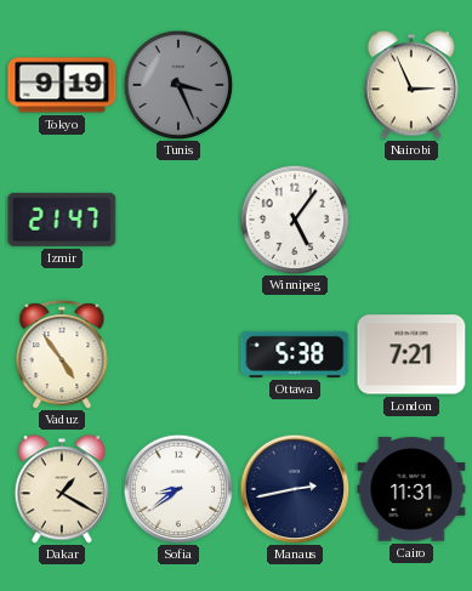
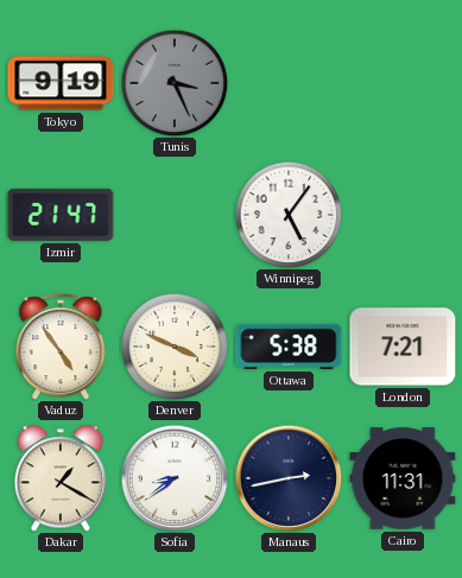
Nairobi: 2:56 -> none
Denver: none -> 3:49
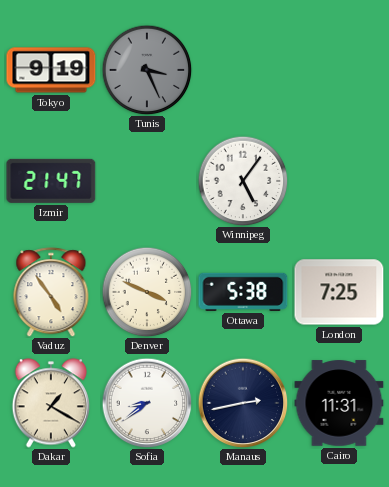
London: 7:21 -> 7:25
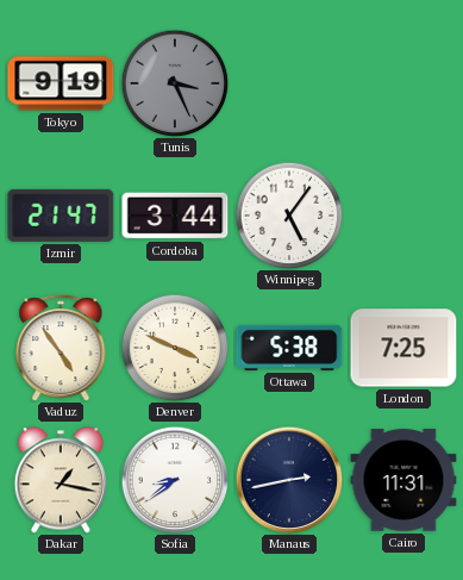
Cordoba: none -> 3:44
Dakar: 1:20 -> 1:17
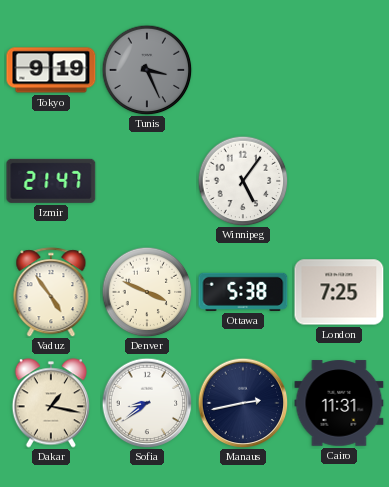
Cordoba: 3:44 -> none
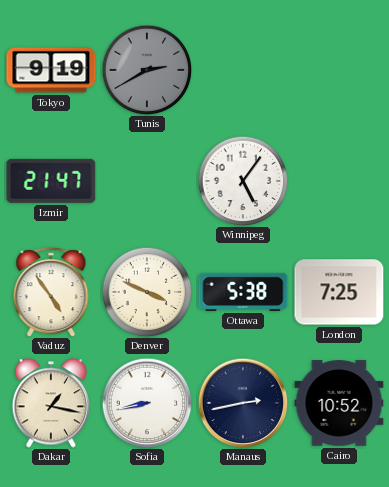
Tunis: 3:26 -> 2:40
Sofia: 8:39 -> 8:43
Cairo: 11:31 -> 10:52
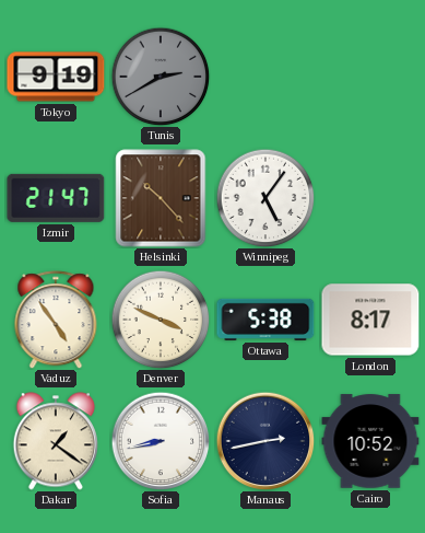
Helsinki: none -> 10:23
London: 7:25 -> 8:17
Dakar: 1:17 -> 1:21
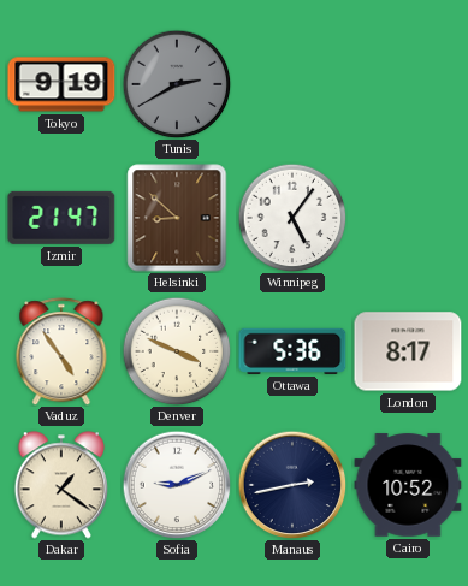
Helsinki: 10:23 -> 8:52
Ottawa: 5:38 -> 5:36
Sofia: 8:43 -> 9:11
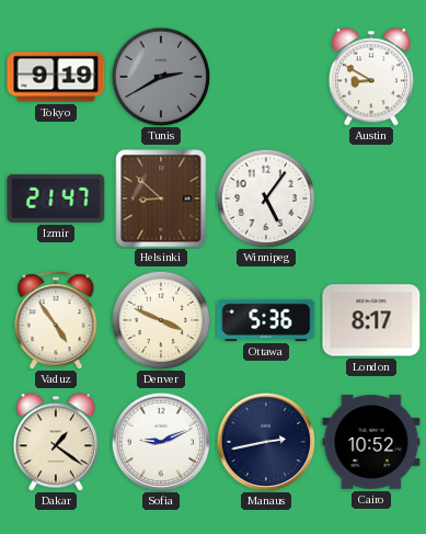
Austin: none -> 8:50
